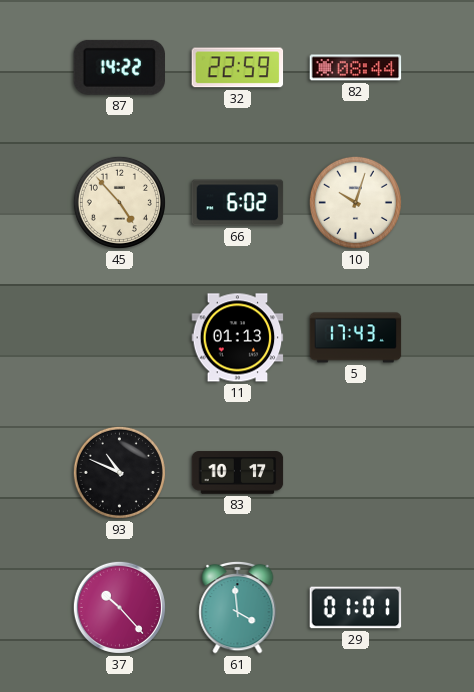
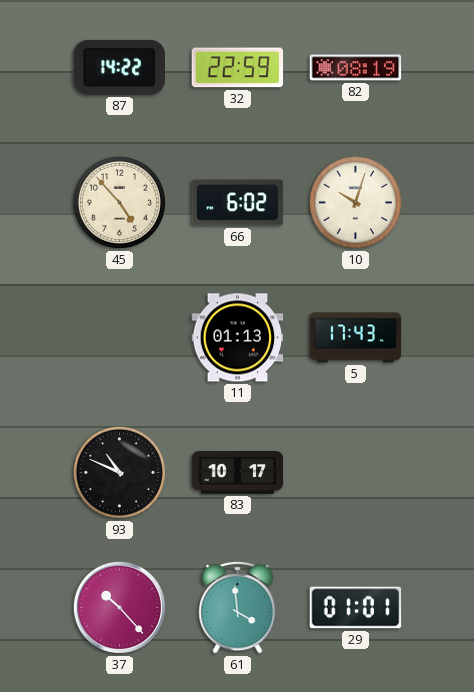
82: 08:44 -> 08:19
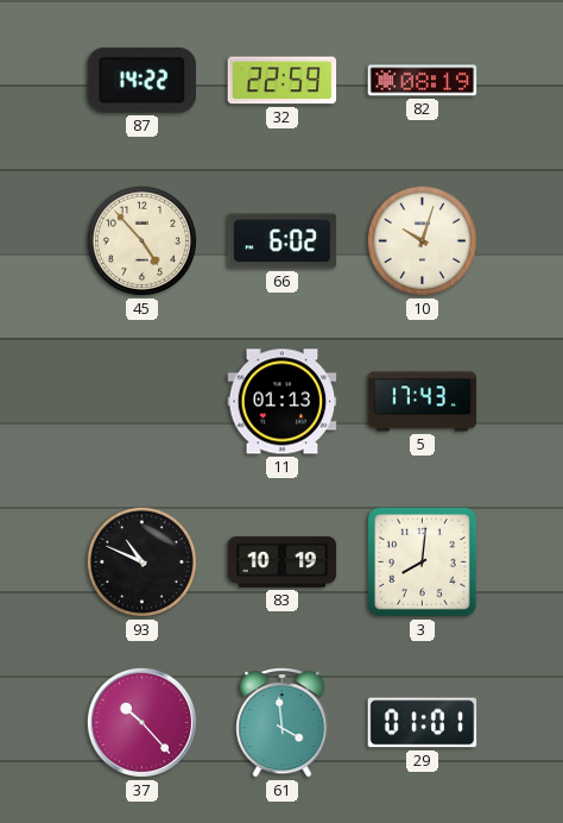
83: 10:17 -> 10:19
3: none -> 8:01
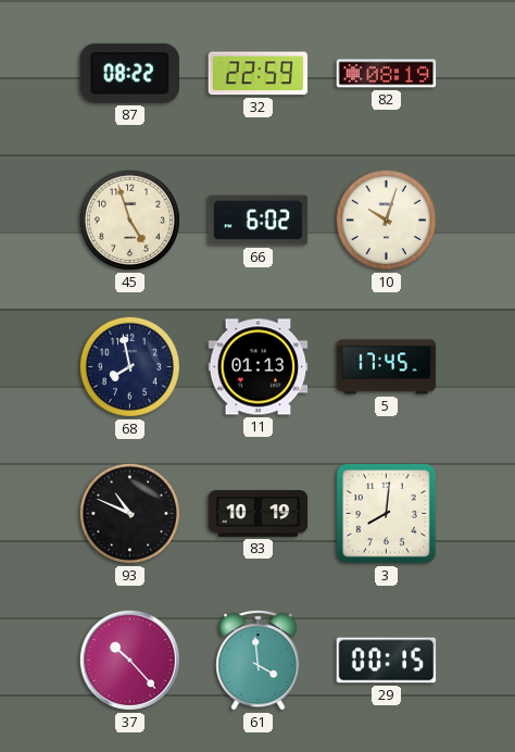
87: 14:22 -> 08:22
45: 4:53 -> 4:57
68: none -> 7:58
5: 17:43 -> 17:45
29: 01:01 -> 00:15
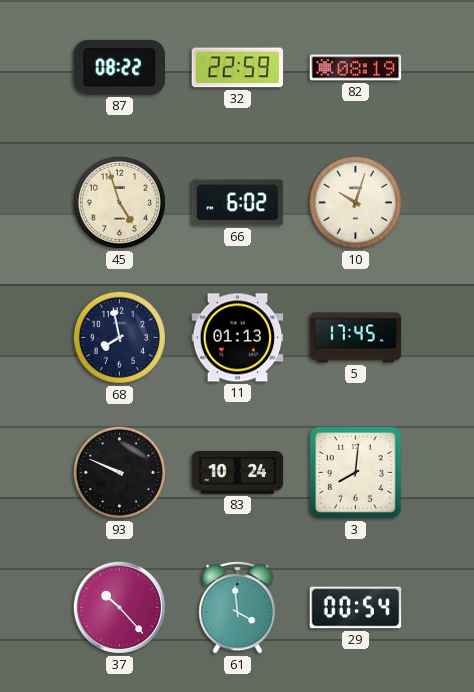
93: 10:49 -> 9:49
83: 10:19 -> 10:24
29: 00:15 -> 00:54
